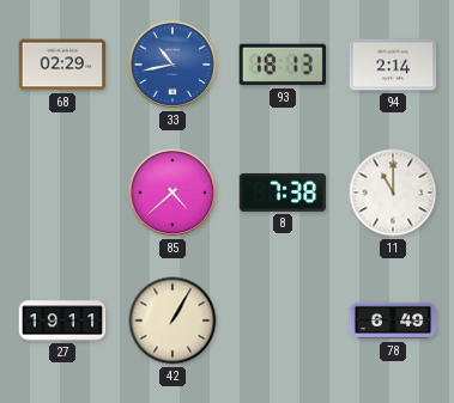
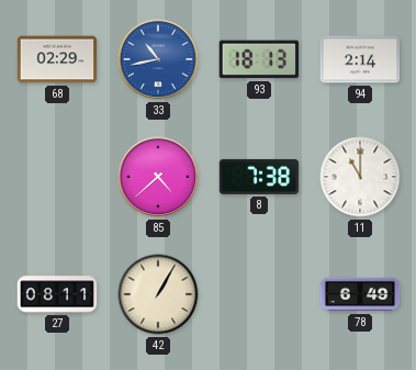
27: 19:11 -> 08:11
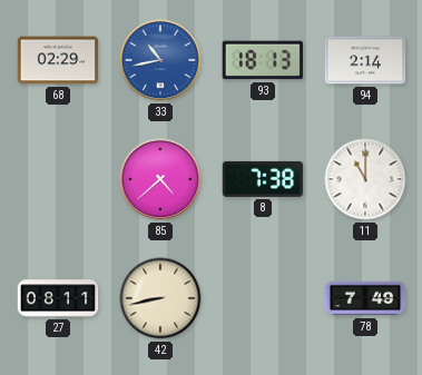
42: 1:05 -> 8:43
78: 6:49 -> 7:49
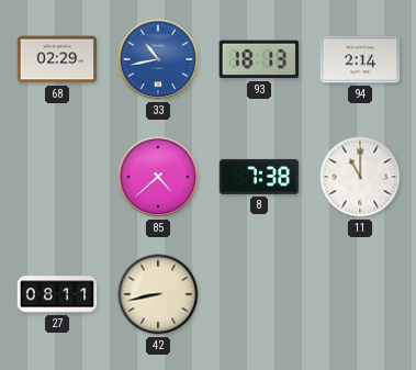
78: 7:49 -> none
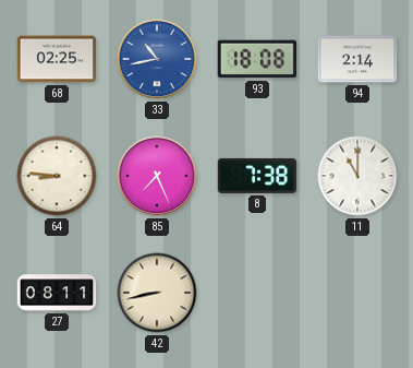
68: 02:29 -> 02:25
93: 18:13 -> 18:08
64: none -> 8:46
85: 4:38 -> 7:26
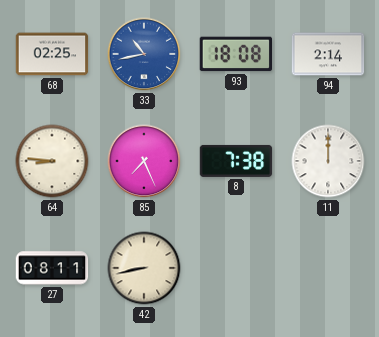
11: 11:00 -> 12:00
